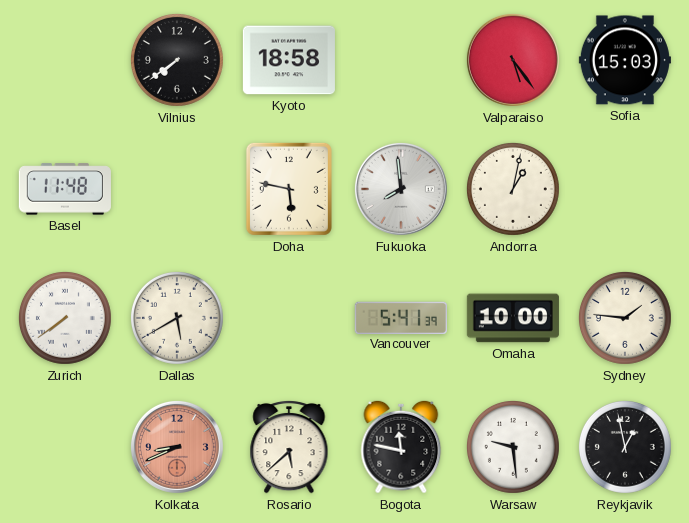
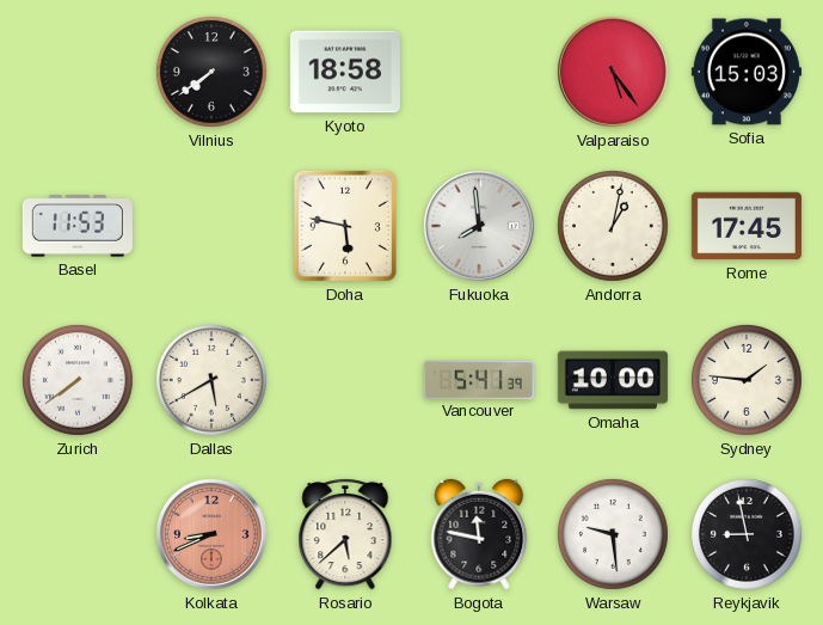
Basel: 11:48 -> 11:53
Rome: none -> 17:45
Reykjavik: 12:58 -> 8:58
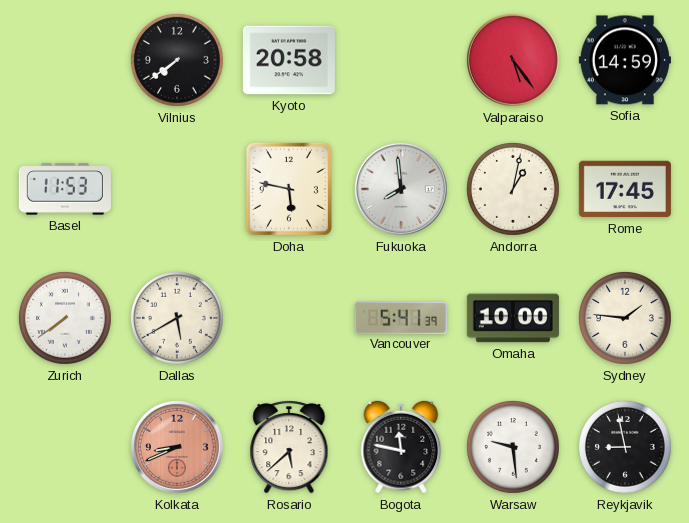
Kyoto: 18:58 -> 20:58
Sofia: 15:03 -> 14:59
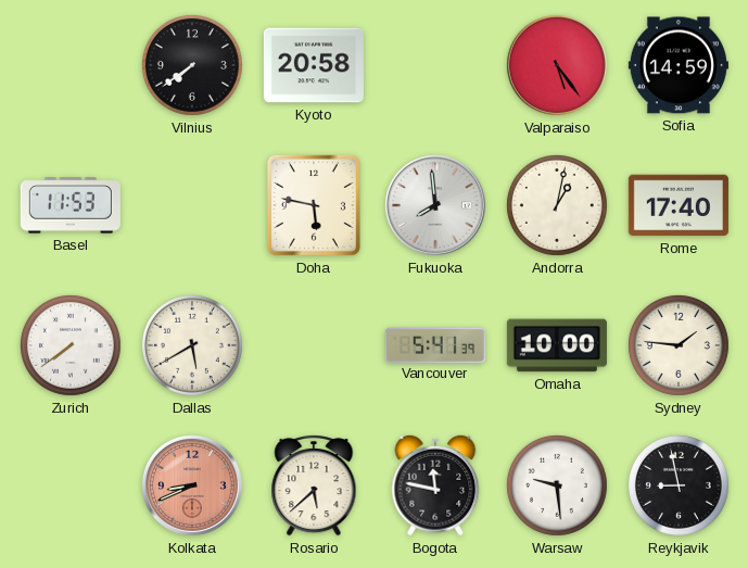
Rome: 17:45 -> 17:40
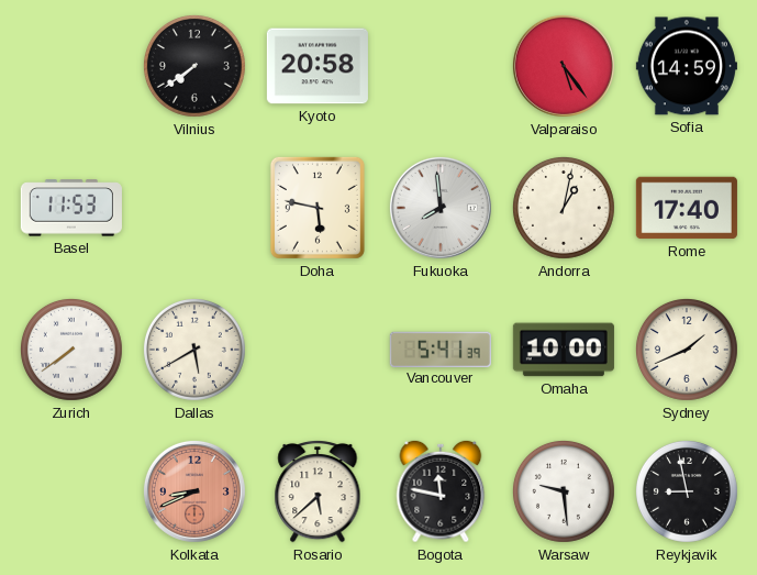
Sydney: 1:46 -> 1:41
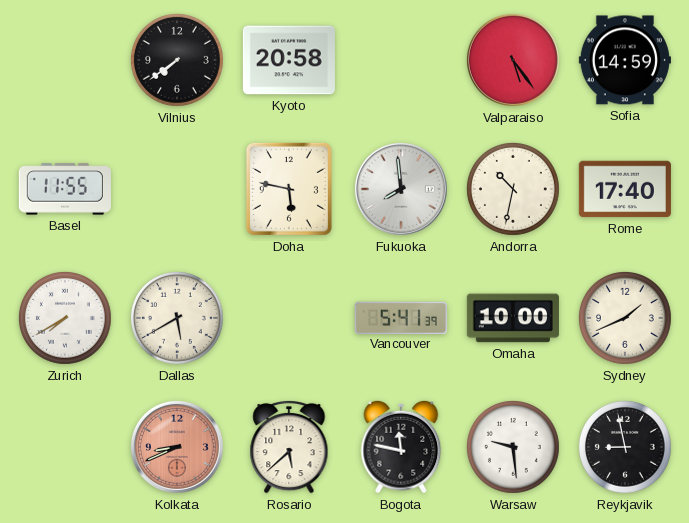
Basel: 11:53 -> 11:55
Andorra: 1:02 -> 10:32
Zurich: 7:39 -> 7:40
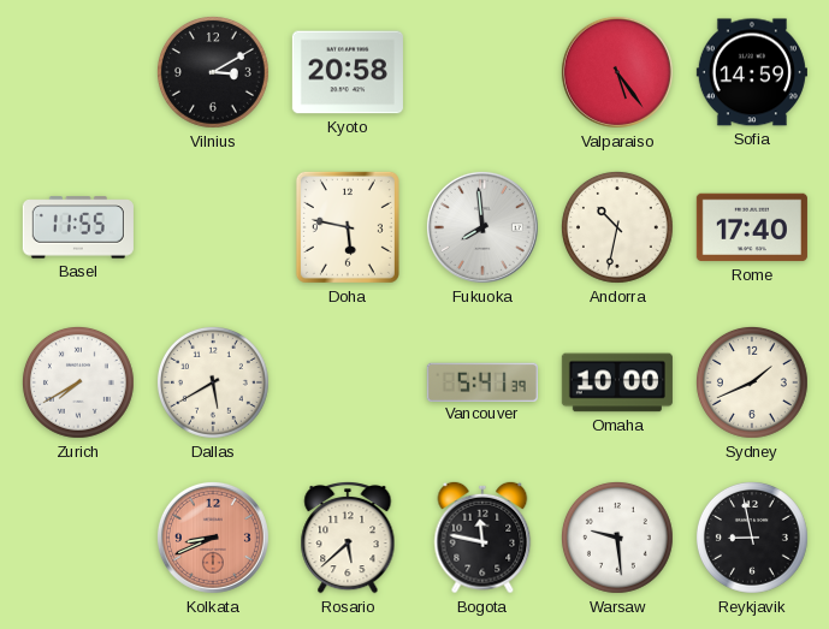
Vilnius: 7:39 -> 3:10
